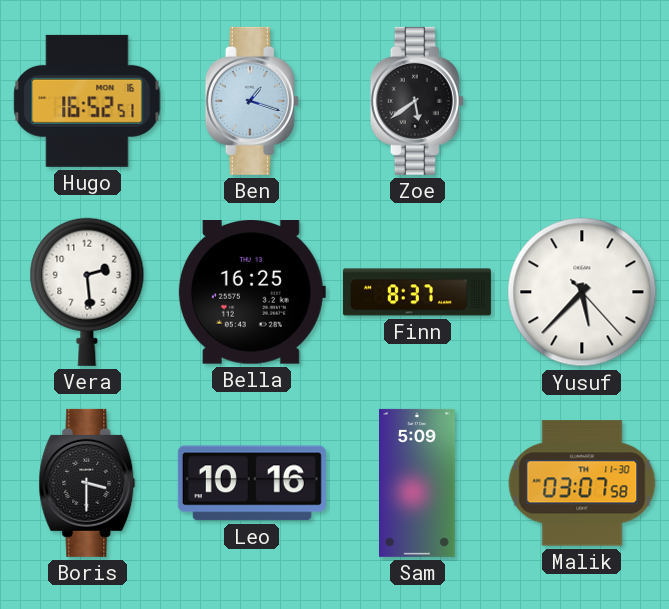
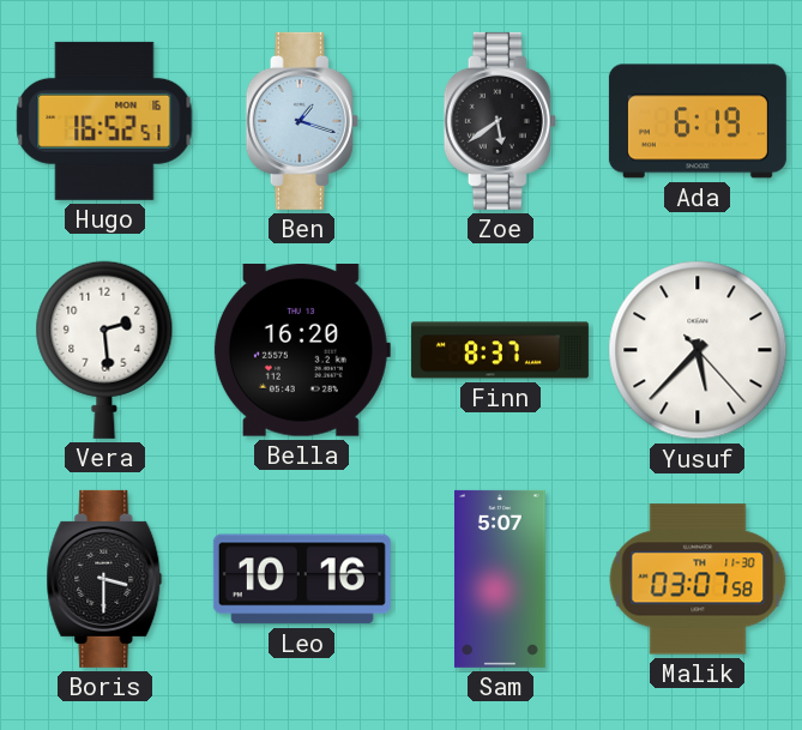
Ada: none -> 6:19
Bella: 16:25 -> 16:20
Sam: 5:09 -> 5:07
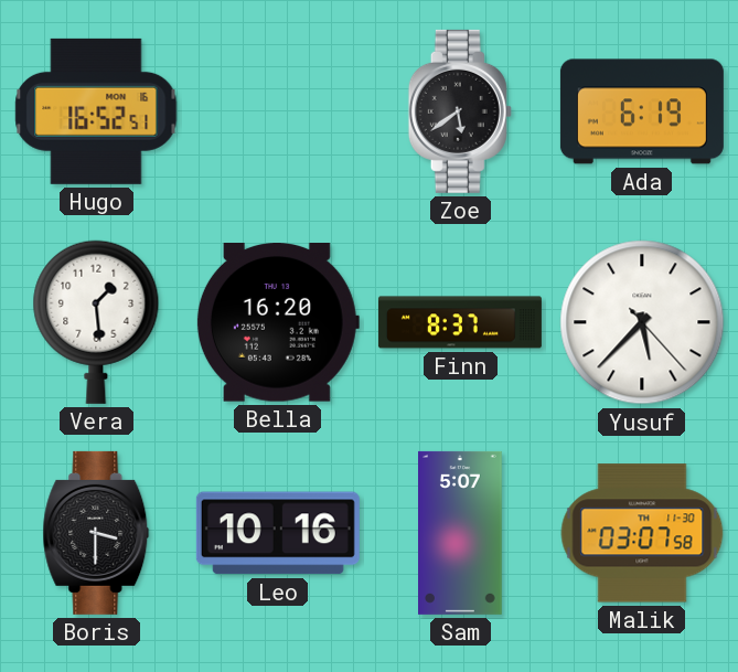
Ben: 1:18 -> none
Vera: 2:29 -> 1:29
